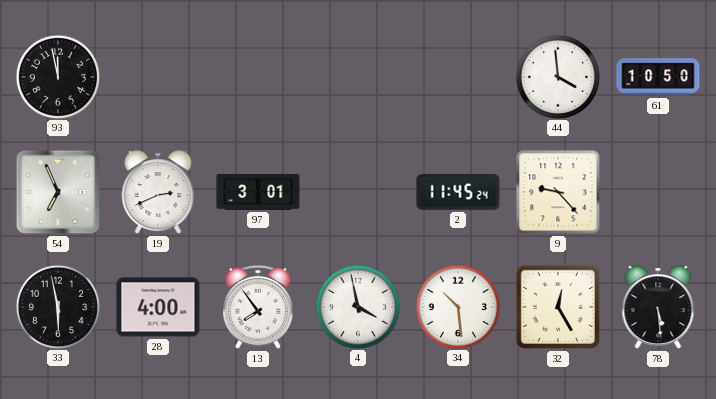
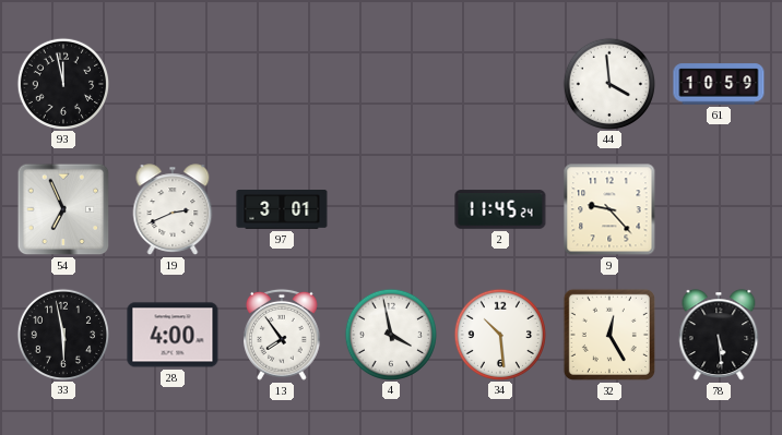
61: 10:50 -> 10:59
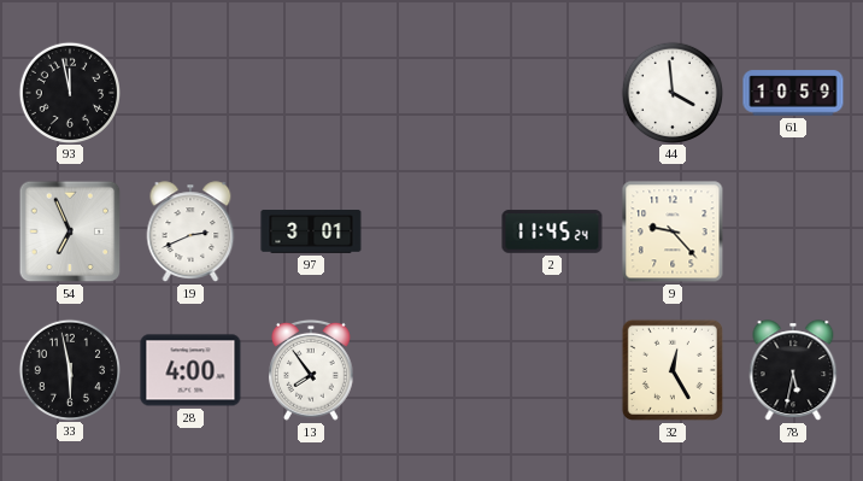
4: 3:58 -> none
34: 10:29 -> none
78: 5:29 -> 5:32
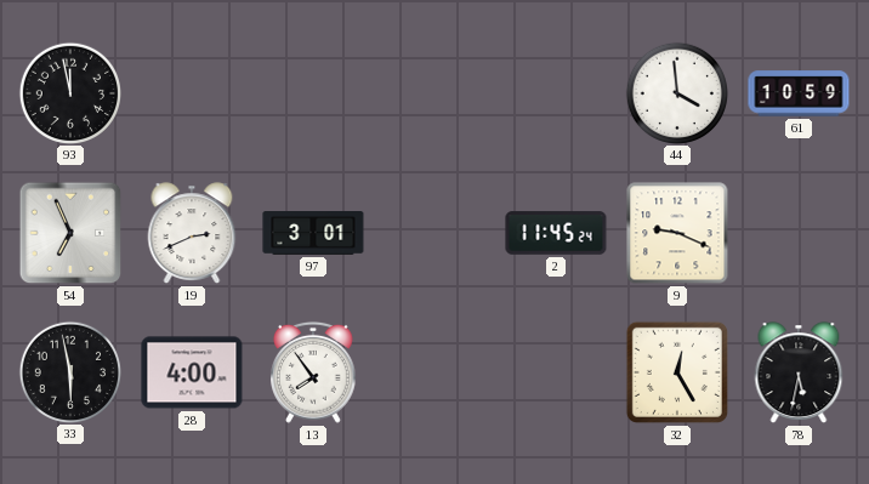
9: 9:23 -> 9:19
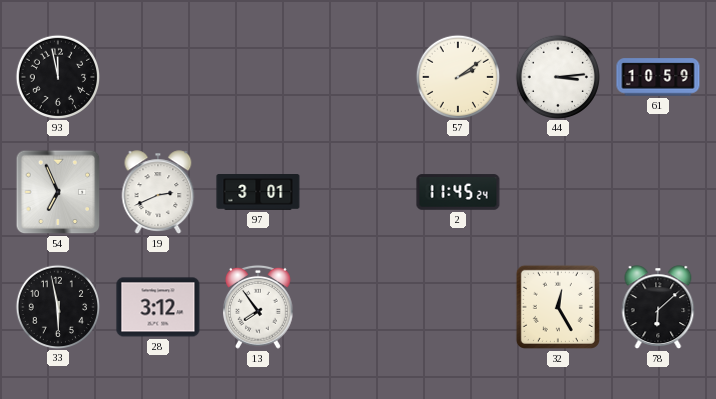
57: none -> 2:09
44: 3:59 -> 3:14
9: 9:19 -> none
28: 4:00 -> 3:12
78: 5:32 -> 6:08
